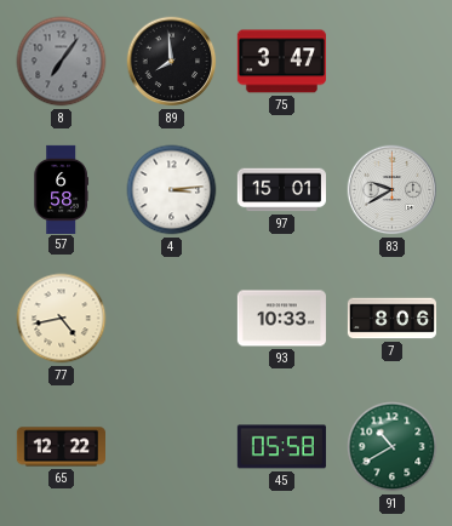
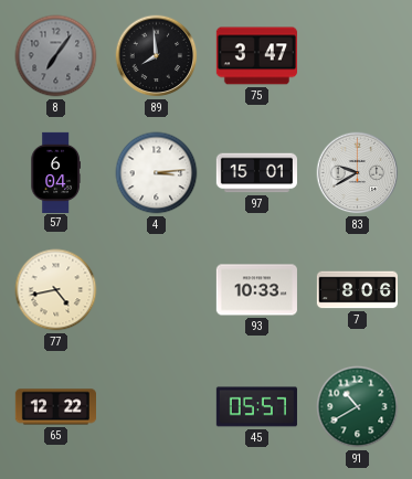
57: 6:58 -> 6:04
45: 05:58 -> 05:57
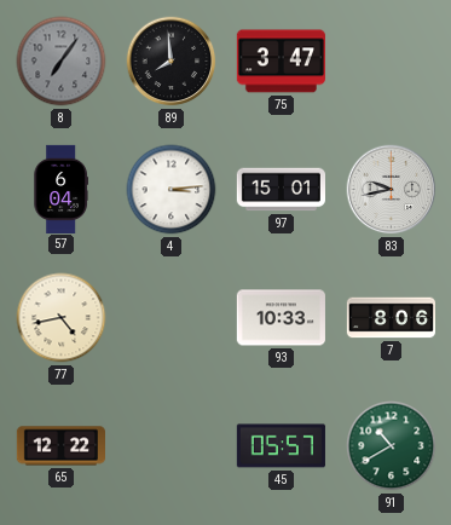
83: 9:40 -> 9:43
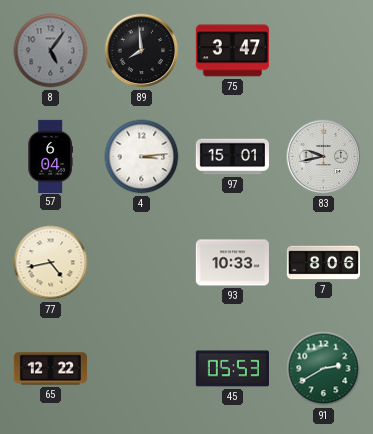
8: 7:06 -> 5:06
45: 05:57 -> 05:53
91: 10:40 -> 2:40
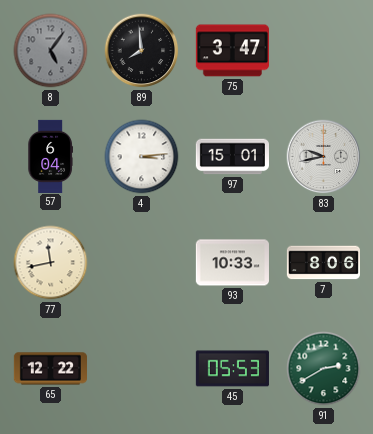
77: 4:43 -> 11:43
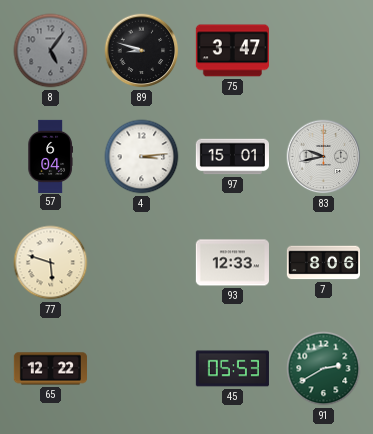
89: 7:59 -> 8:48
77: 11:43 -> 5:48
93: 10:33 -> 12:33
